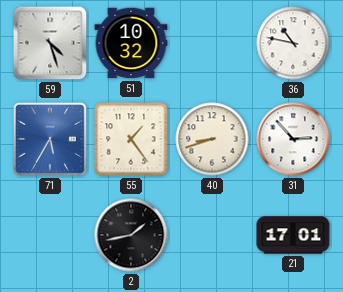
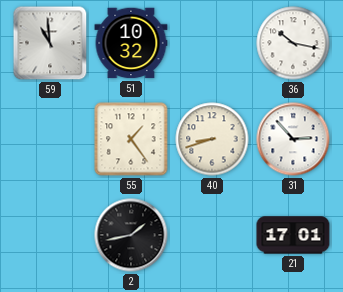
59: 4:27 -> 10:59
36: 10:47 -> 10:17
71: 5:35 -> none
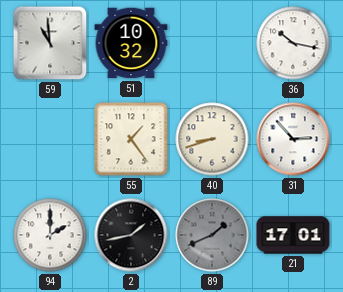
94: none -> 2:00
89: none -> 1:41
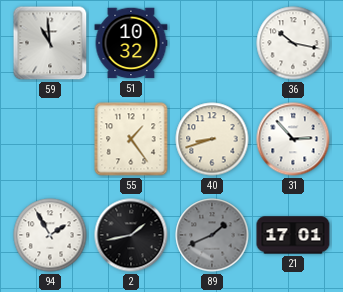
94: 2:00 -> 1:55
